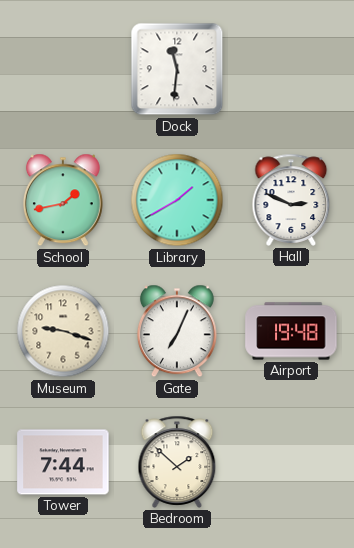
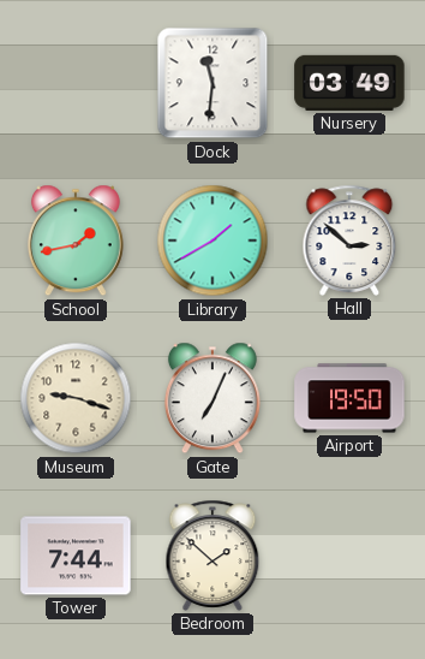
Nursery: none -> 03:49
Hall: 2:49 -> 2:52
Airport: 19:48 -> 19:50
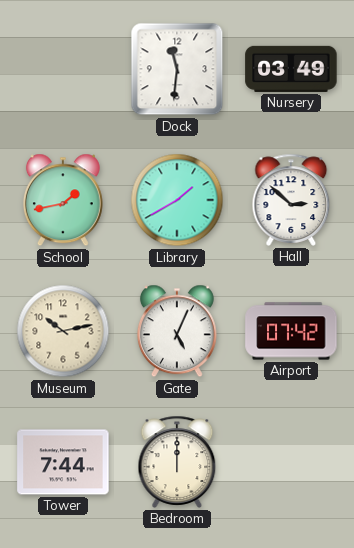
Museum: 9:18 -> 10:13
Gate: 7:04 -> 5:04
Airport: 19:50 -> 07:42
Bedroom: 1:52 -> 12:00
